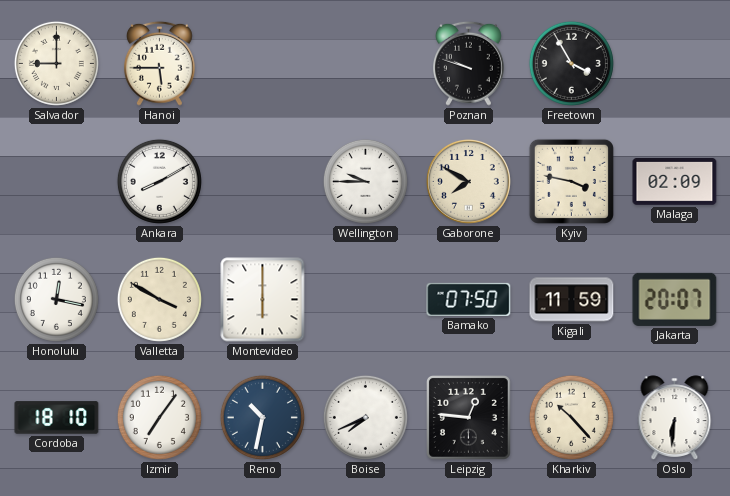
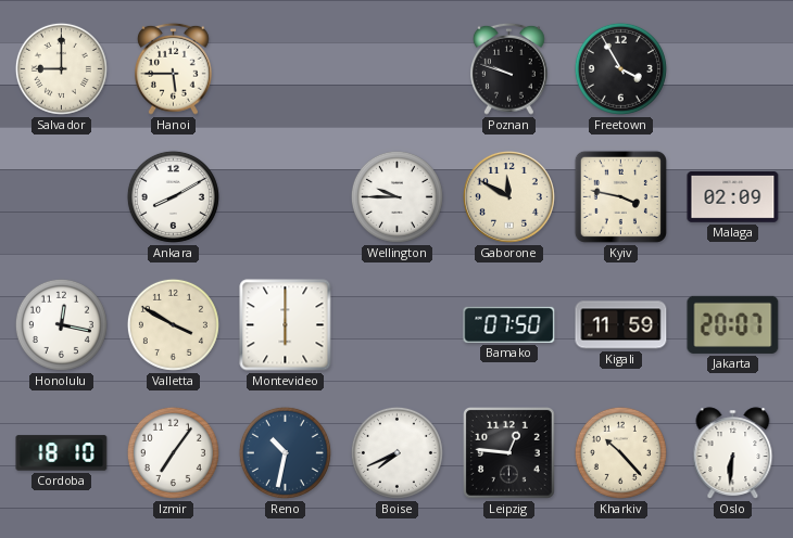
Gaborone: 7:50 -> 11:50
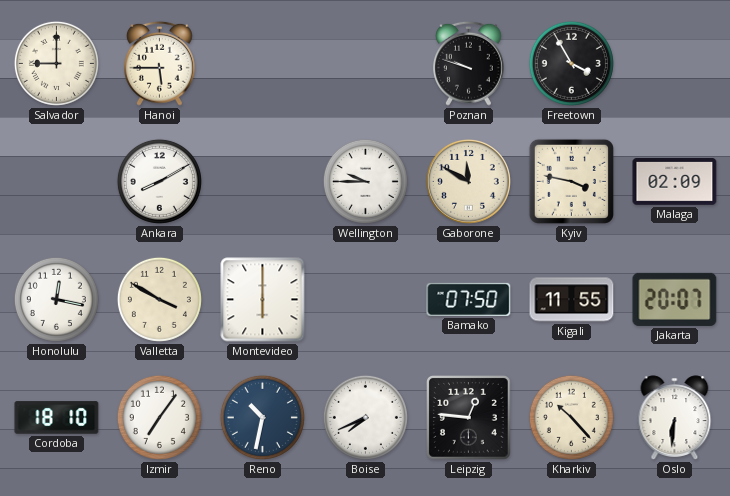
Kigali: 11:59 -> 11:55
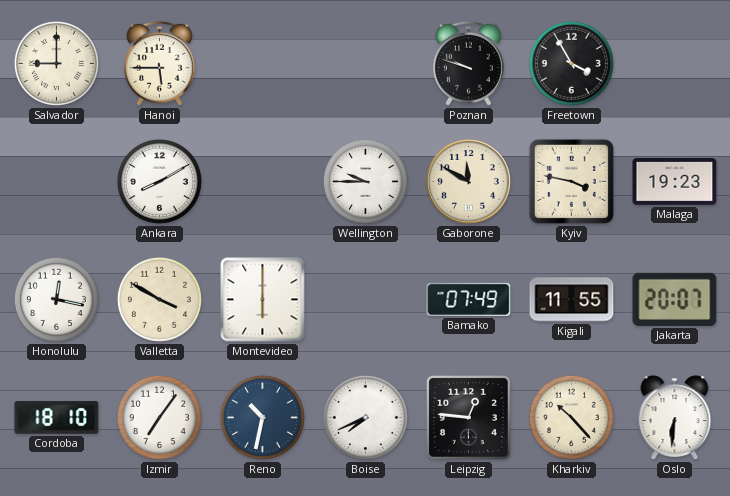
Malaga: 02:09 -> 19:23
Bamako: 07:50 -> 07:49
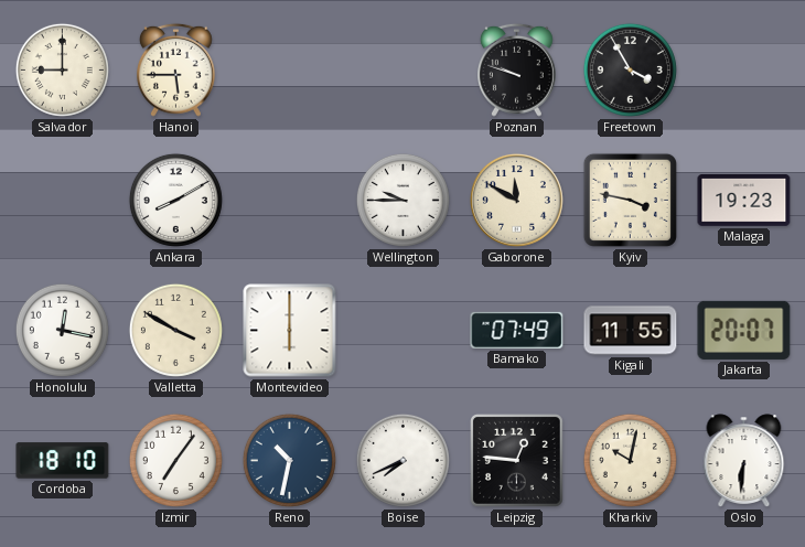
Kharkiv: 10:23 -> 10:02
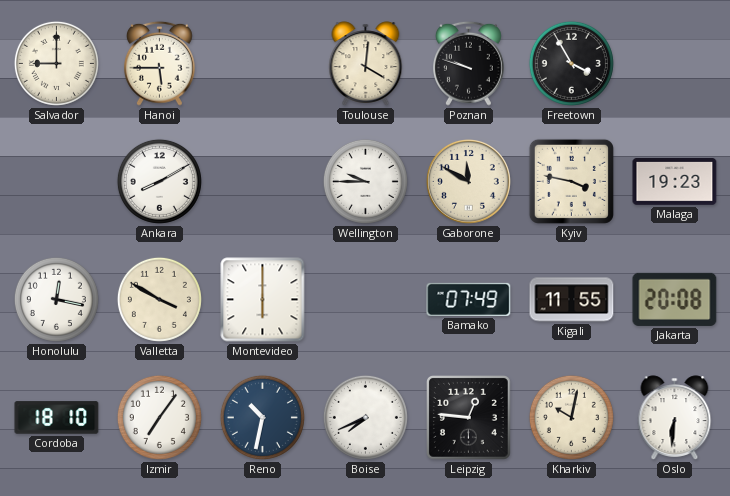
Toulouse: none -> 4:01
Jakarta: 20:07 -> 20:08
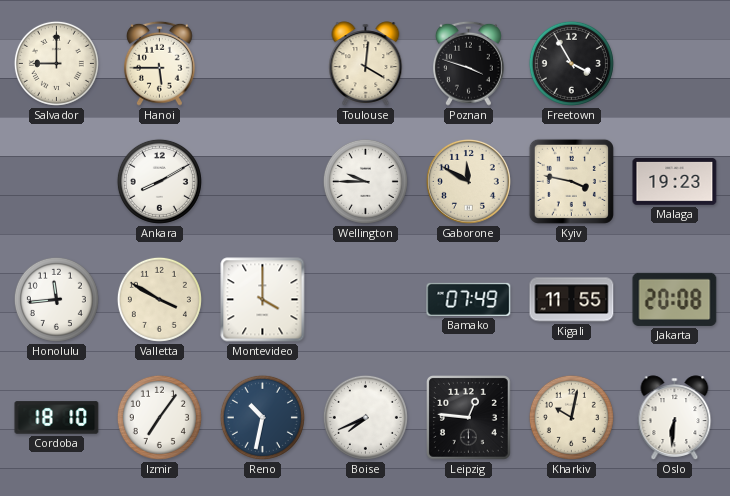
Poznan: 9:48 -> 3:48
Honolulu: 12:17 -> 11:44
Montevideo: 6:00 -> 4:00
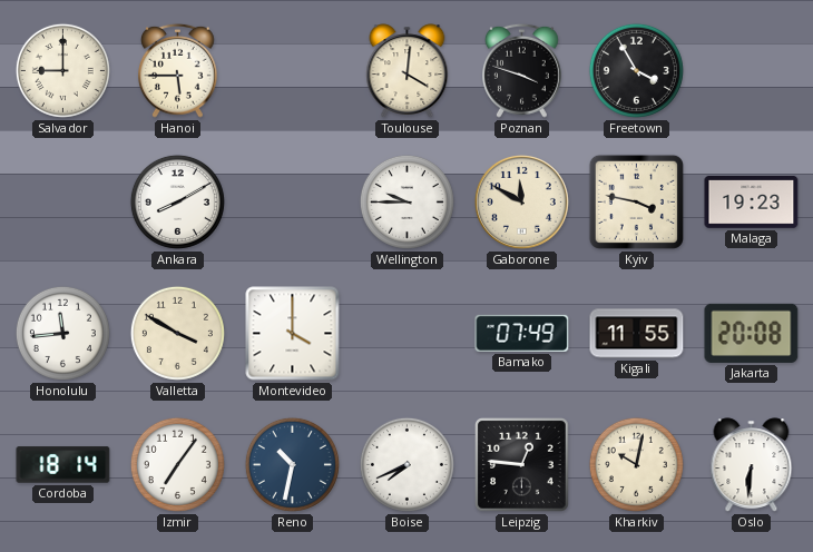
Cordoba: 18:10 -> 18:14
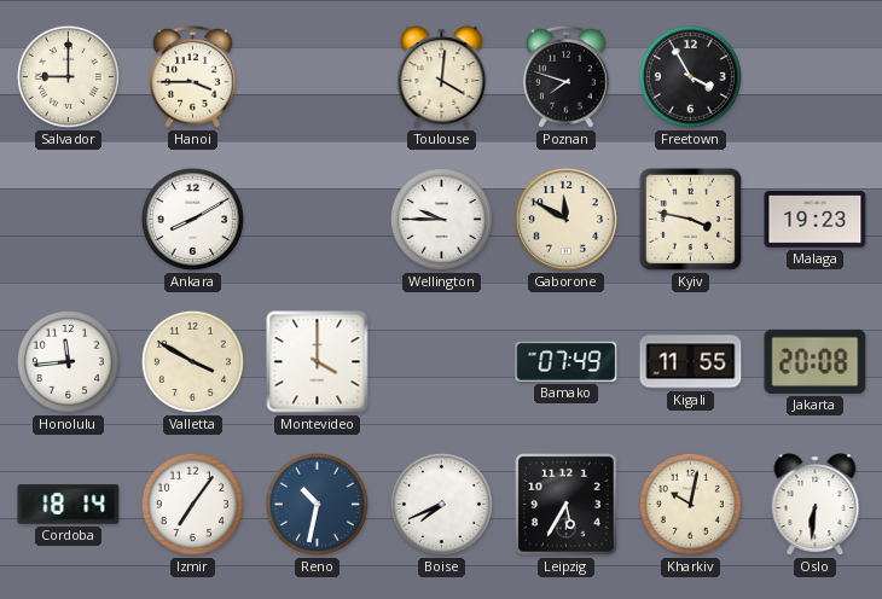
Hanoi: 5:45 -> 3:45
Poznan: 3:48 -> 7:48
Leipzig: 12:46 -> 5:35
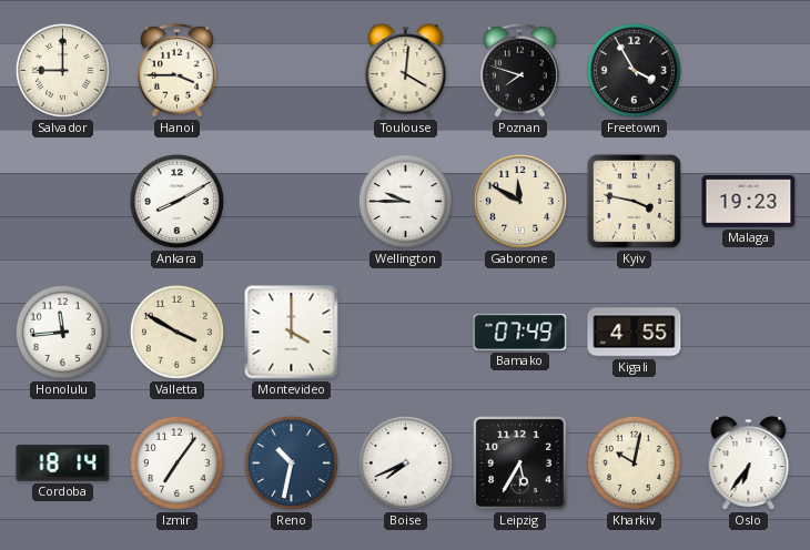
Kigali: 11:55 -> 4:55
Jakarta: 20:08 -> none
Oslo: 6:31 -> 6:36
